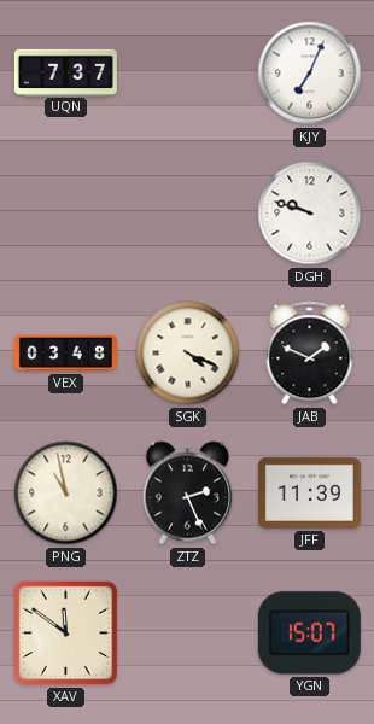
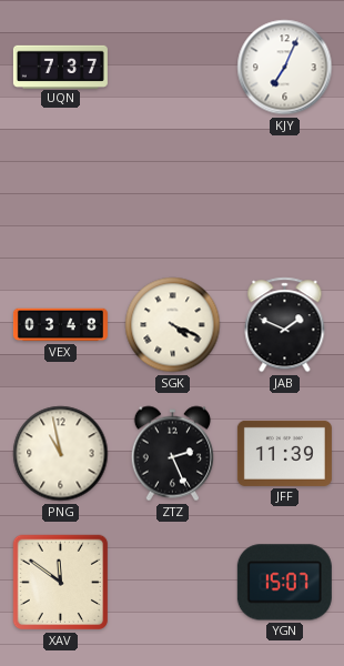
DGH: 9:48 -> none
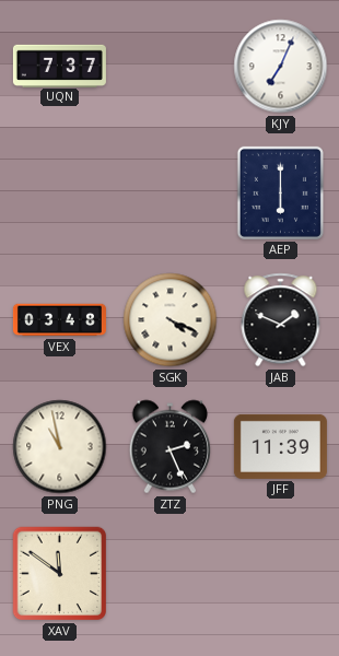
AEP: none -> 6:00
YGN: 15:07 -> none
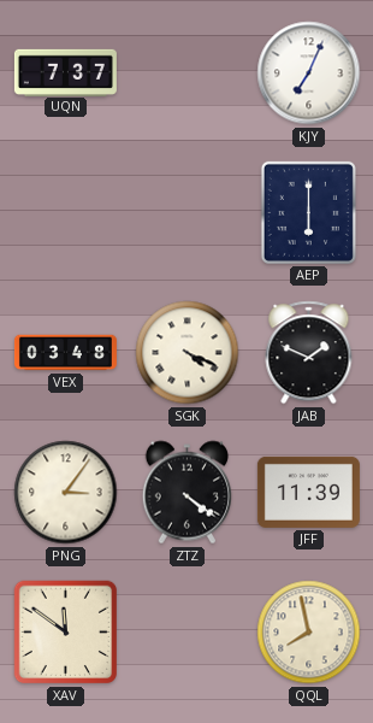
PNG: 10:58 -> 3:06
ZTZ: 2:26 -> 4:21
QQL: none -> 7:58
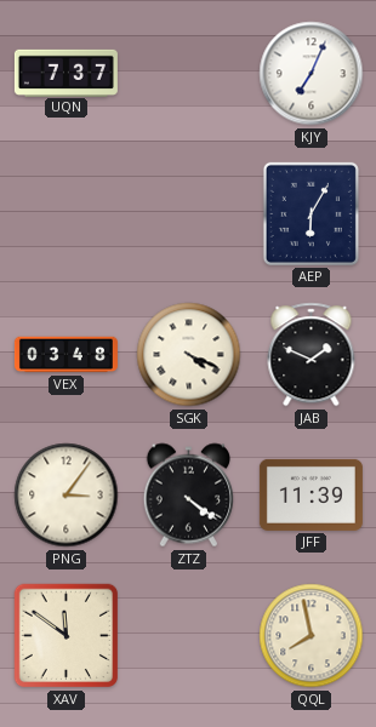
AEP: 6:00 -> 6:05
